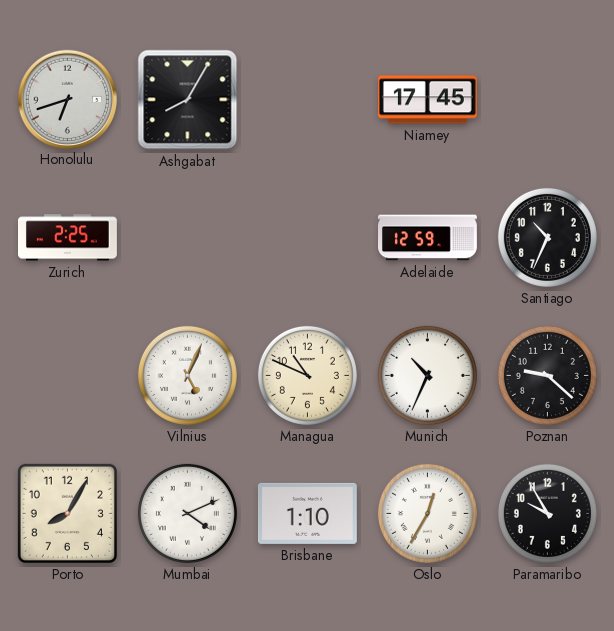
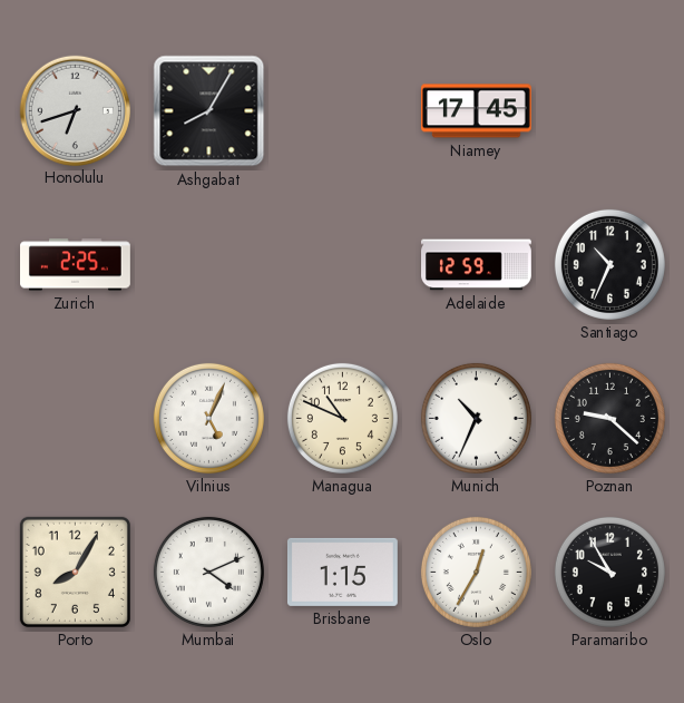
Brisbane: 1:10 -> 1:15
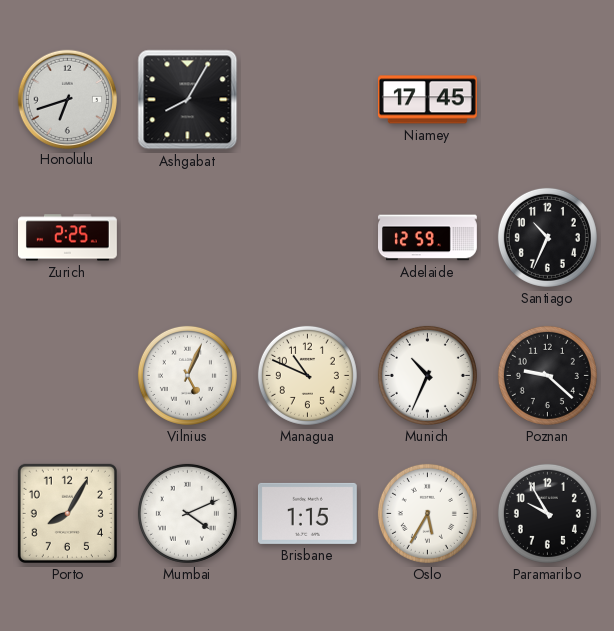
Oslo: 12:35 -> 5:35
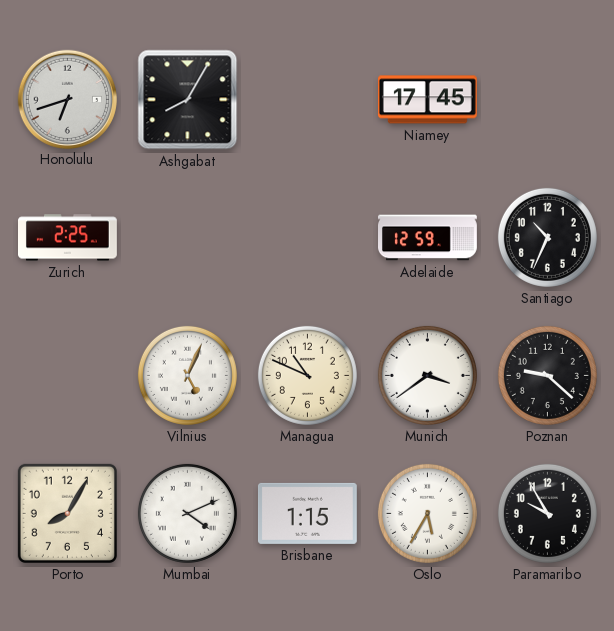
Munich: 10:34 -> 3:39
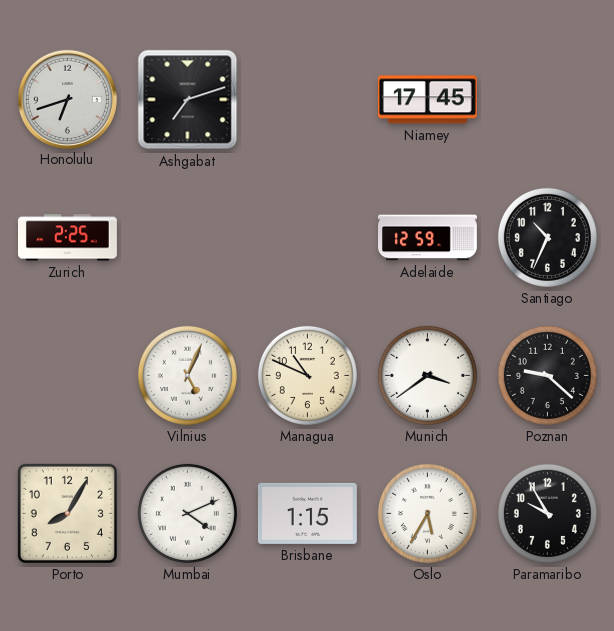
Ashgabat: 8:05 -> 7:12
